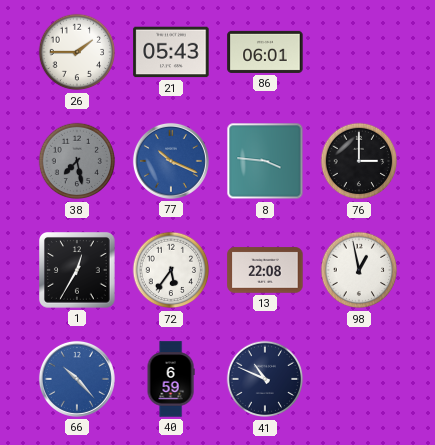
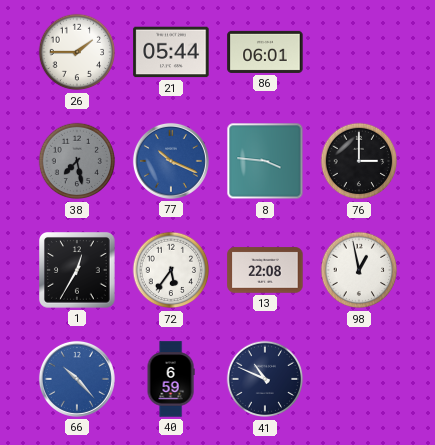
21: 05:43 -> 05:44
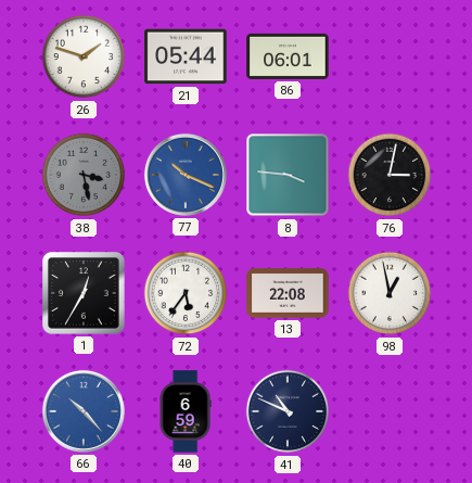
26: 1:45 -> 1:48
38: 7:28 -> 3:28
76: 3:00 -> 3:02
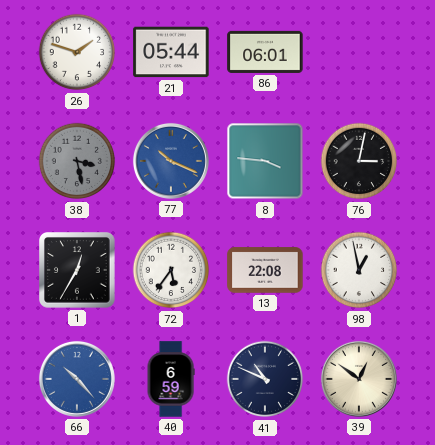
39: none -> 12:51
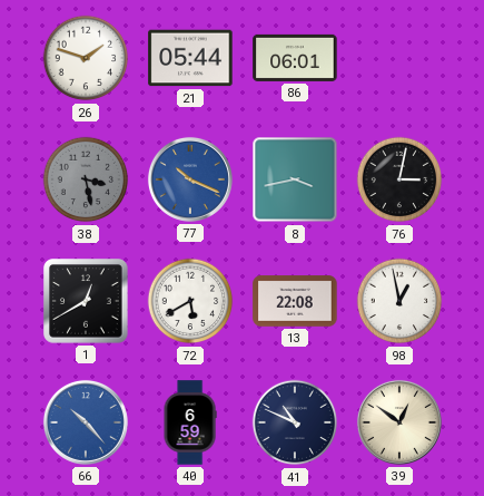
8: 3:46 -> 3:43
1: 12:35 -> 12:40
72: 5:36 -> 5:40
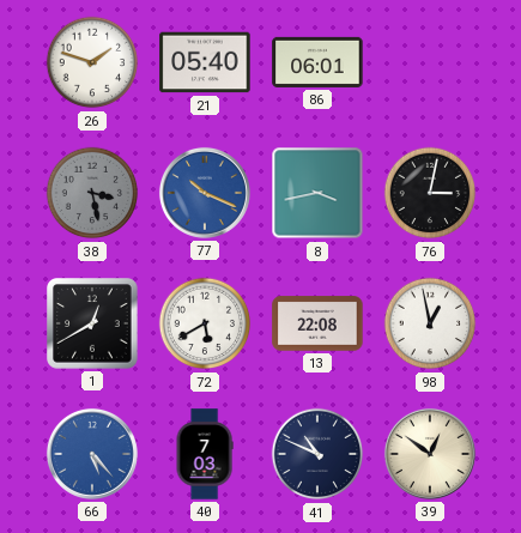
21: 05:44 -> 05:40
66: 10:23 -> 5:23
40: 6:59 -> 7:03
